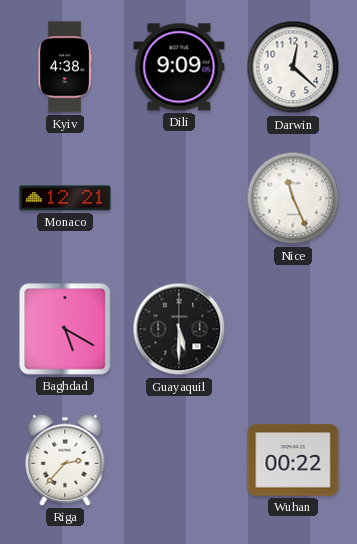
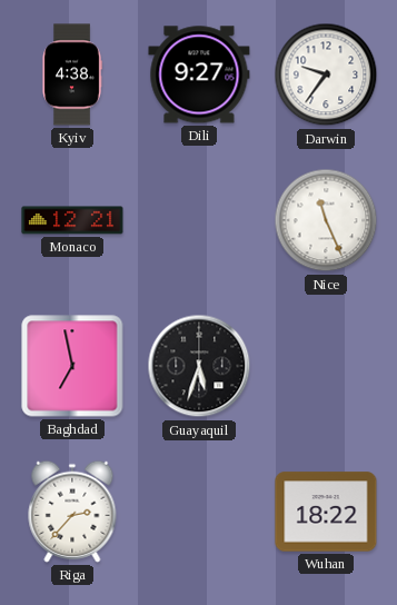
Dili: 9:09 -> 9:27
Darwin: 12:22 -> 9:36
Baghdad: 5:20 -> 6:58
Guayaquil: 5:30 -> 5:33
Wuhan: 00:22 -> 18:22
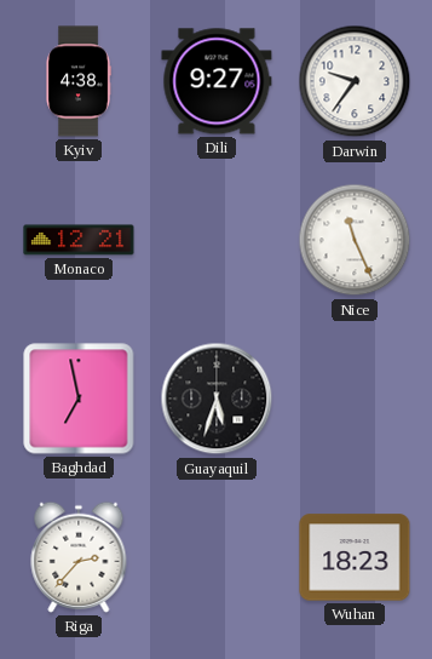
Wuhan: 18:22 -> 18:23
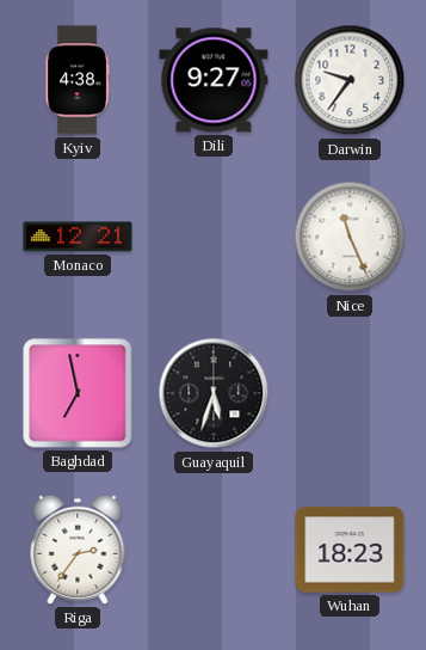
Riga: 2:37 -> 2:36
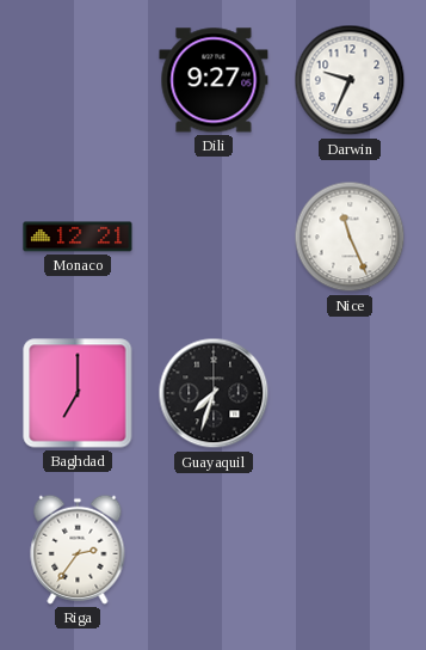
Kyiv: 4:38 -> none
Darwin: 9:36 -> 9:34
Baghdad: 6:58 -> 7:00
Guayaquil: 5:33 -> 7:33
Wuhan: 18:23 -> none
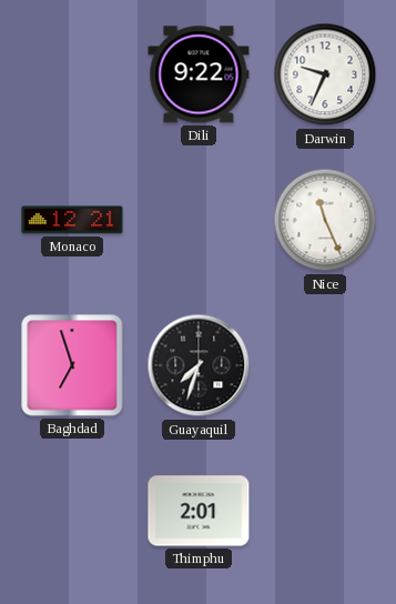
Dili: 9:27 -> 9:22
Baghdad: 7:00 -> 6:57
Riga: 2:36 -> none
Thimphu: none -> 2:01
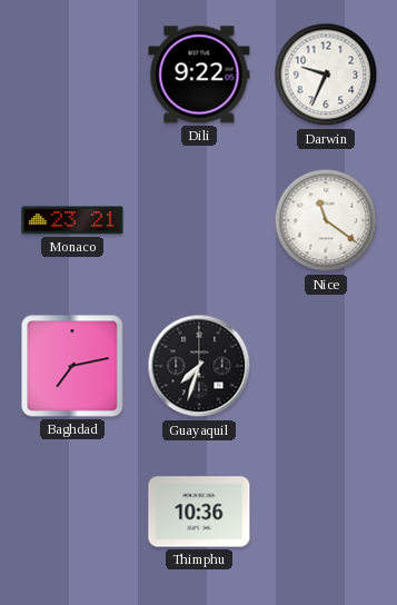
Monaco: 12:21 -> 23:21
Nice: 11:26 -> 11:21
Baghdad: 6:57 -> 7:13
Thimphu: 2:01 -> 10:36
